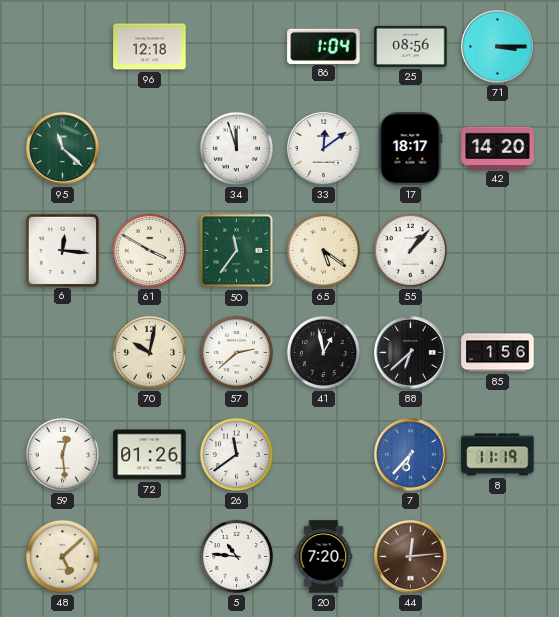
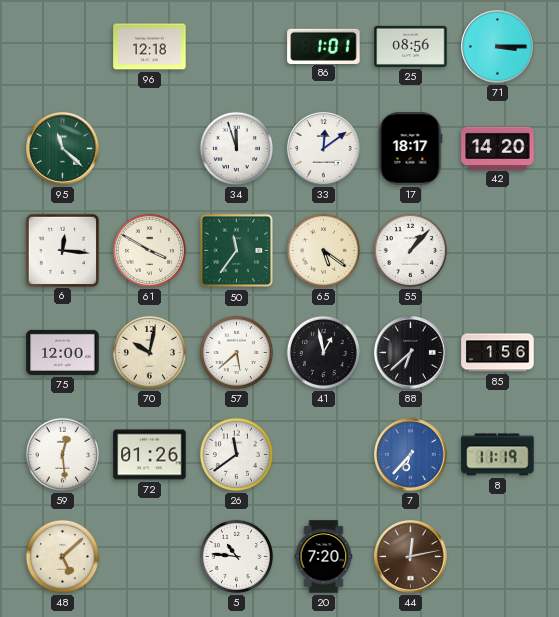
86: 1:04 -> 1:01
75: none -> 12:00
57: 2:38 -> 5:38
44: 12:14 -> 12:13
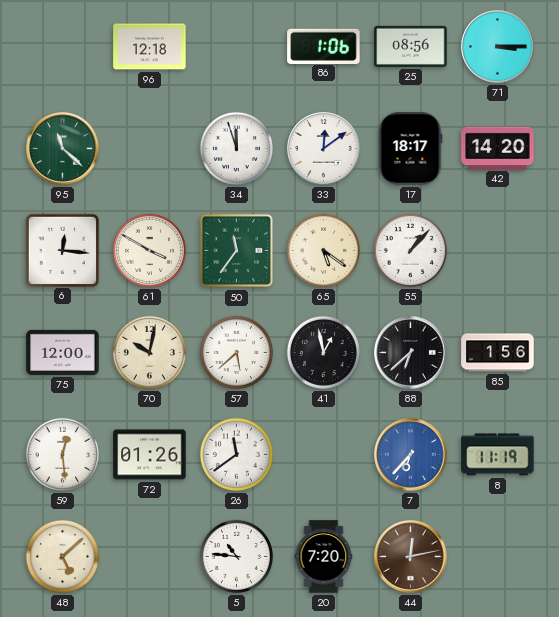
86: 1:01 -> 1:06
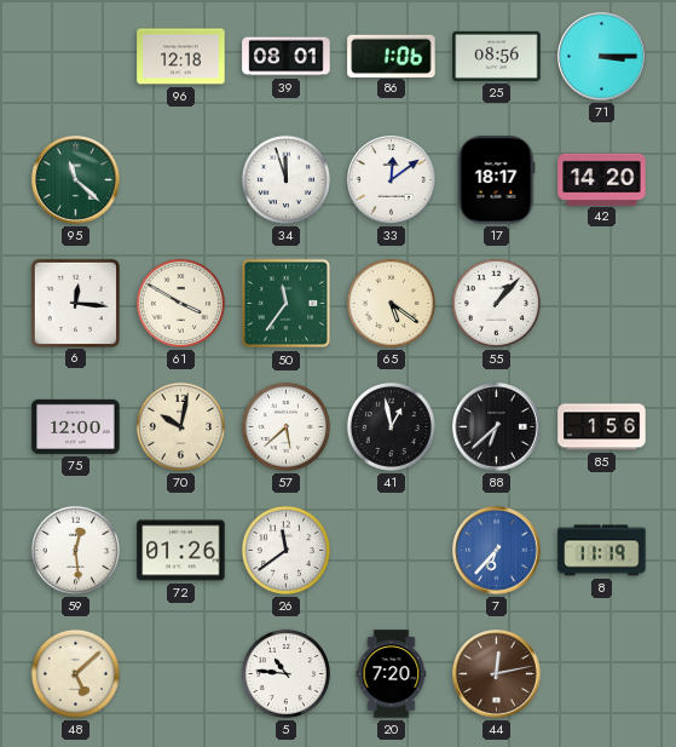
39: none -> 08:01
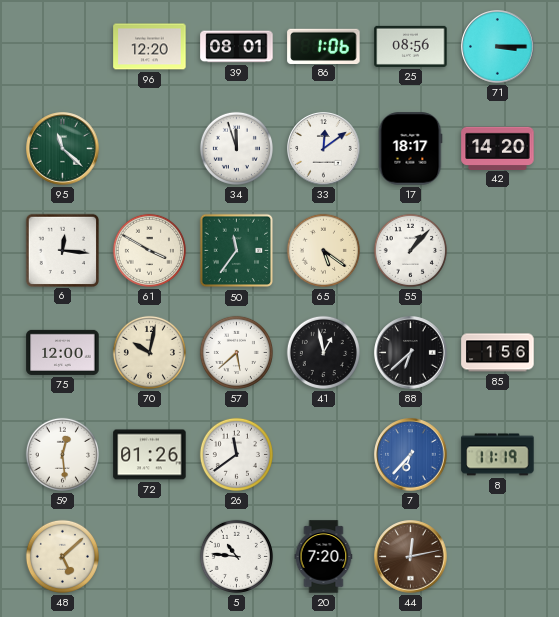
96: 12:18 -> 12:20
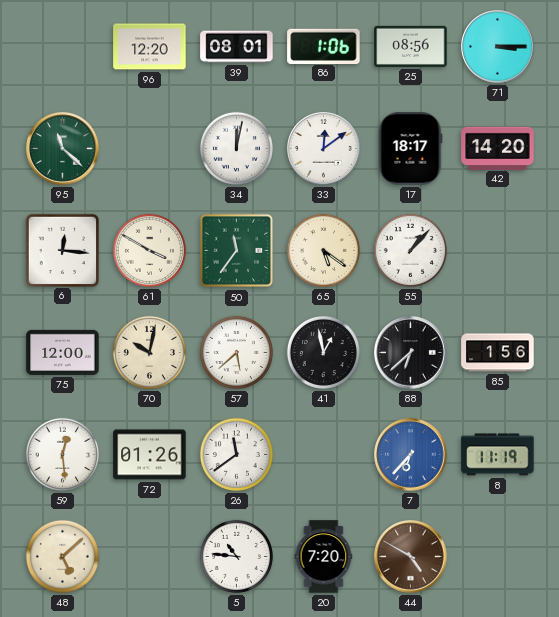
34: 11:57 -> 12:02
44: 12:13 -> 4:50
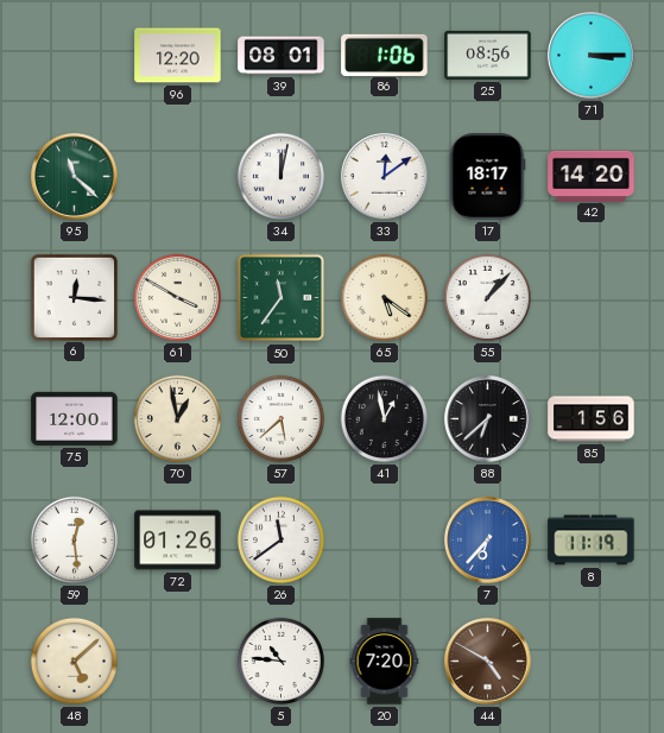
70: 10:02 -> 12:58
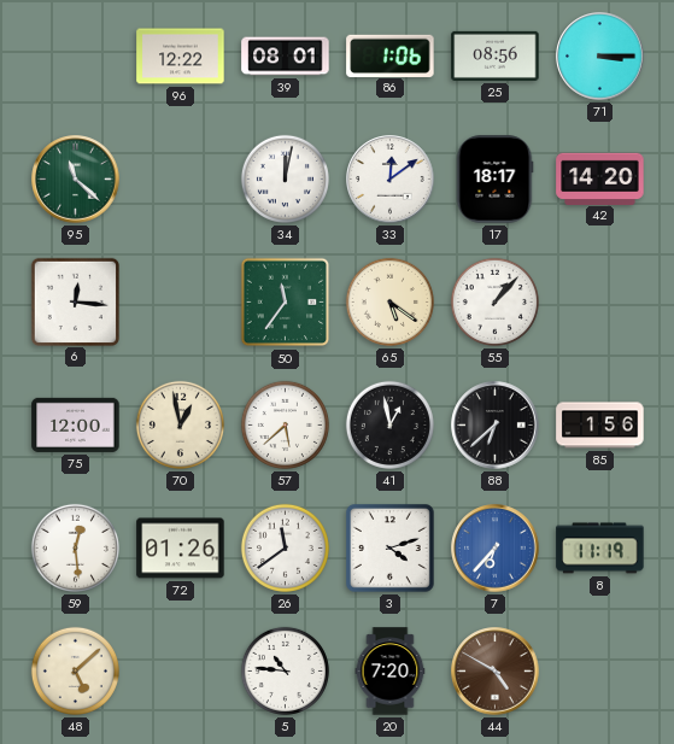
96: 12:20 -> 12:22
61: 3:50 -> none
3: none -> 4:12
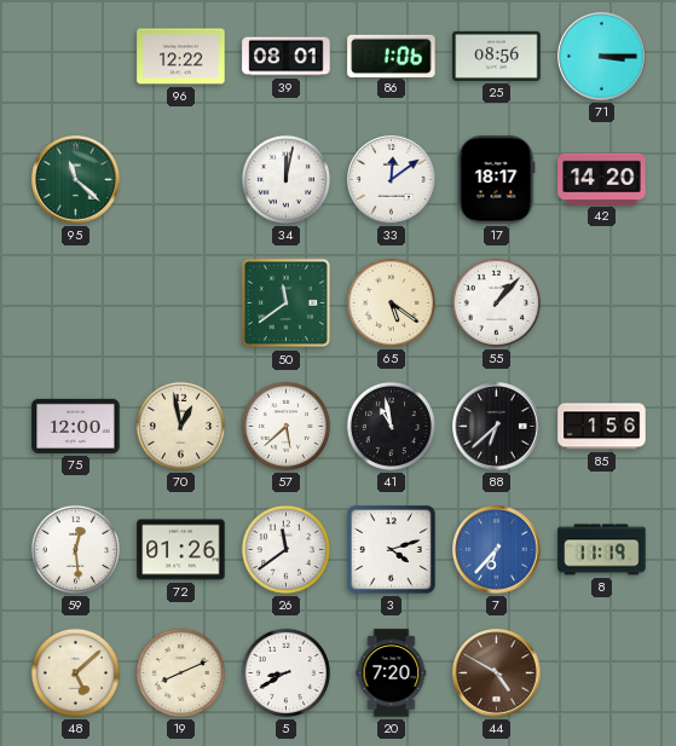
6: 12:16 -> none
50: 11:36 -> 11:39
41: 12:58 -> 10:58
19: none -> 8:11
5: 10:46 -> 8:40
